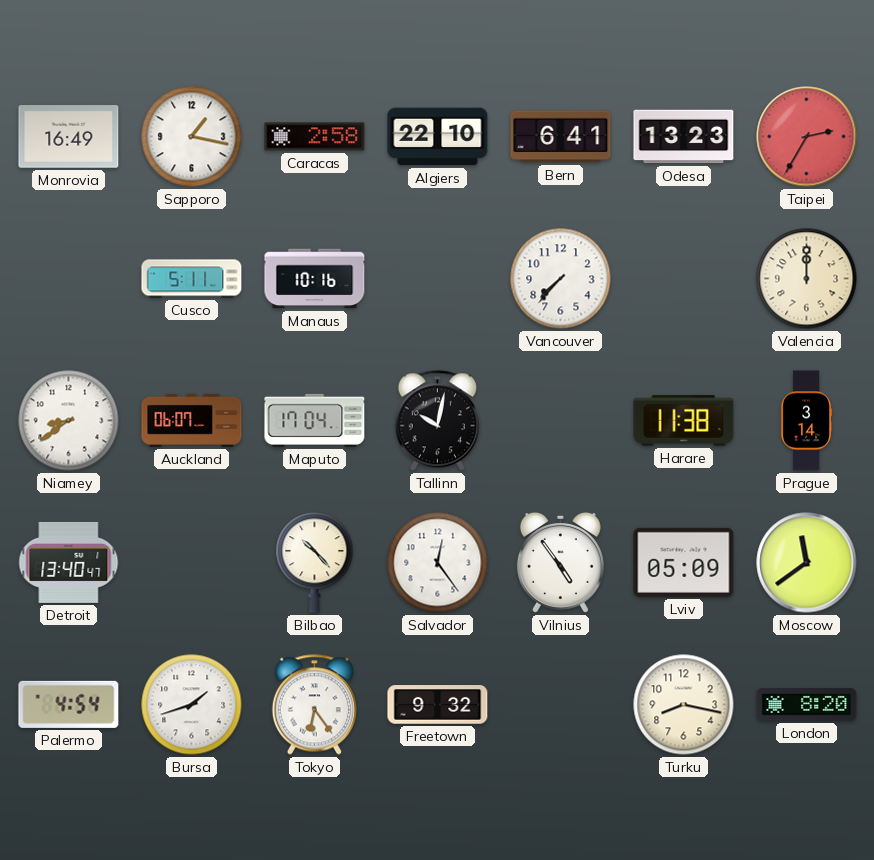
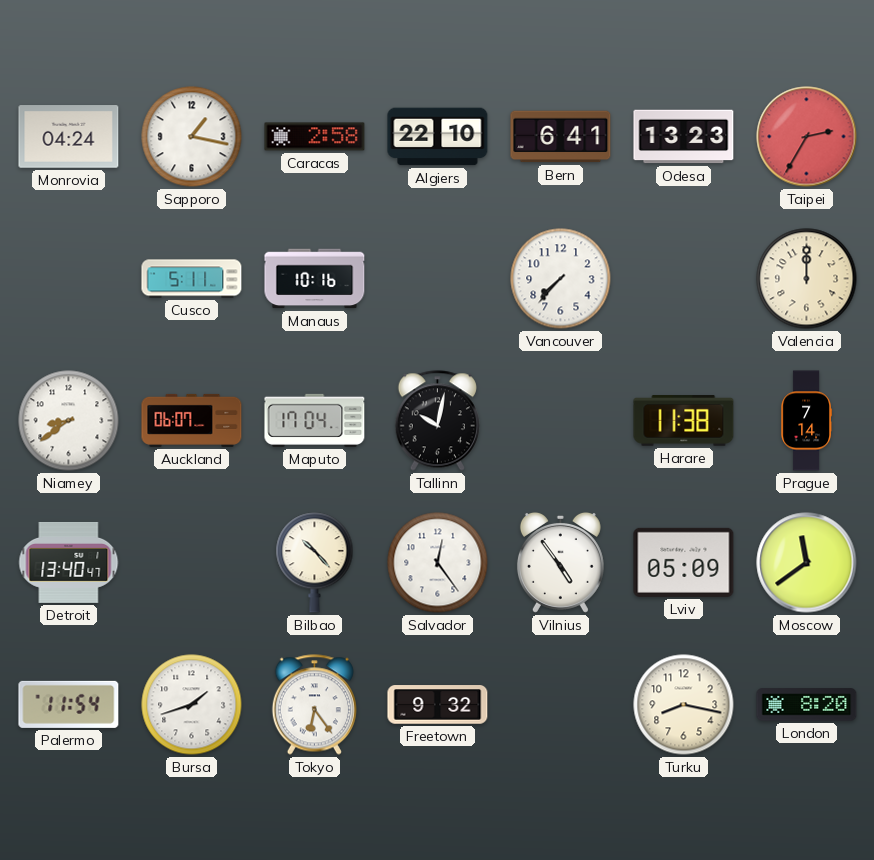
Monrovia: 16:49 -> 04:24
Prague: 3:14 -> 7:14
Palermo: 4:54 -> 11:54
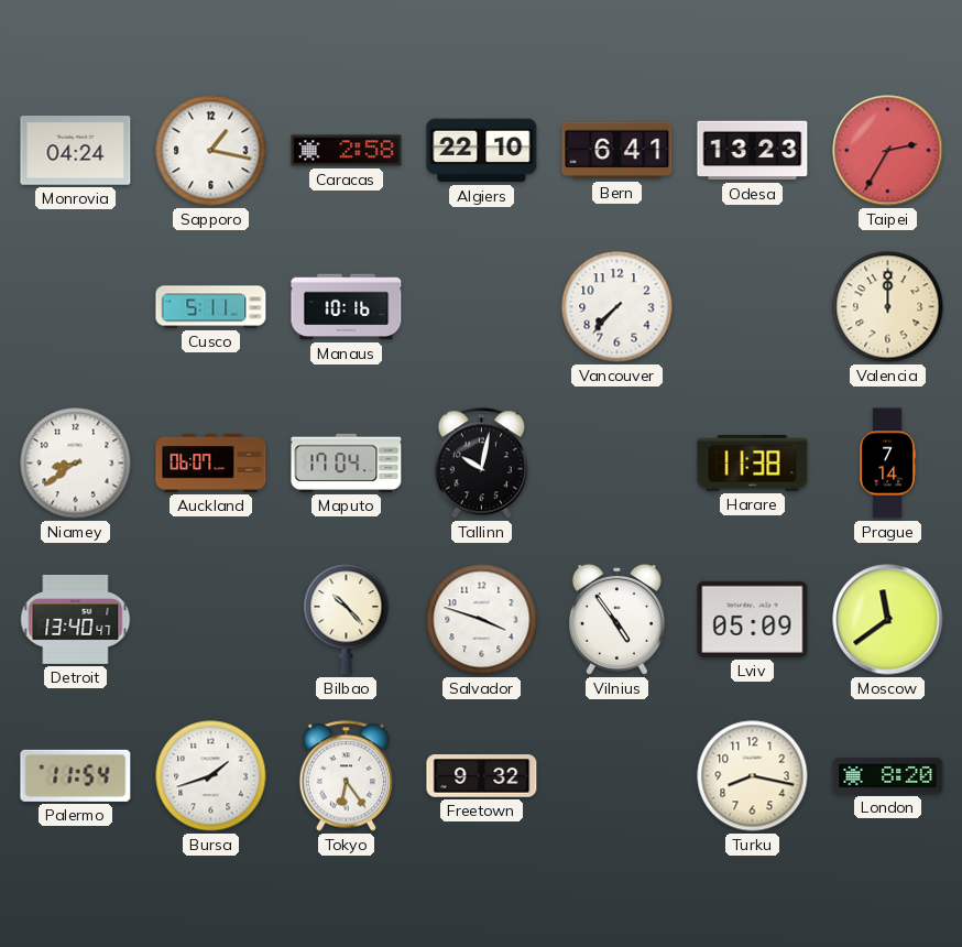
Salvador: 12:24 -> 3:48
